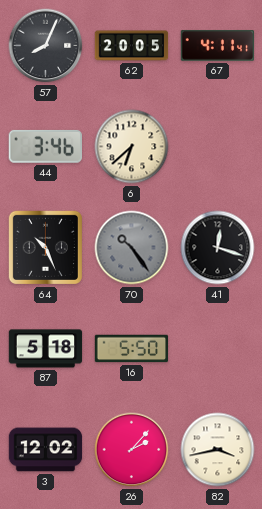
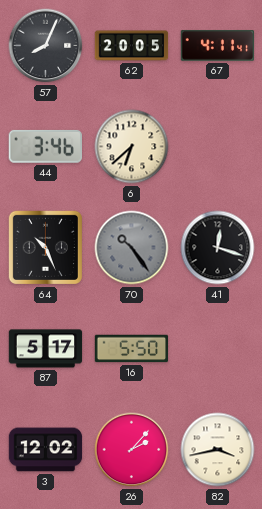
87: 5:18 -> 5:17
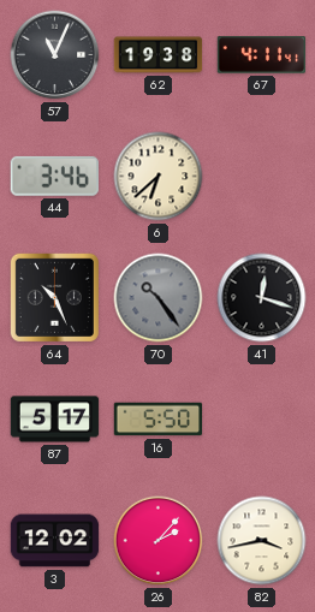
57: 8:04 -> 11:04
62: 20:05 -> 19:38
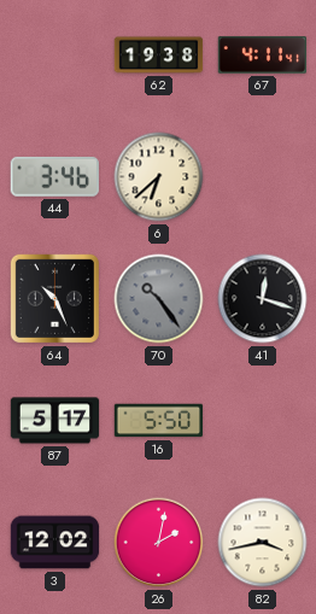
57: 11:04 -> none
26: 2:07 -> 2:02
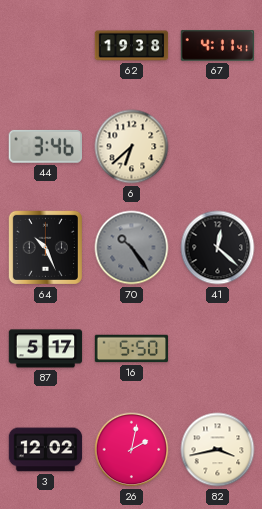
41: 12:18 -> 12:22
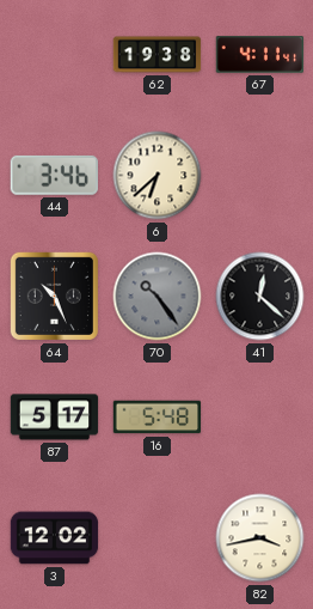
16: 5:50 -> 5:48
26: 2:02 -> none
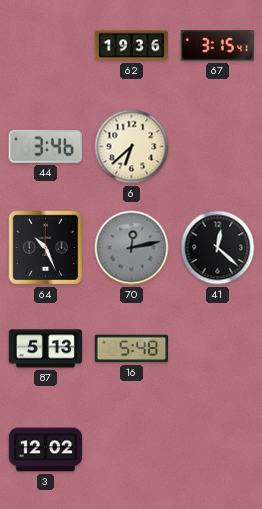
62: 19:38 -> 19:36
67: 4:11 -> 3:15
70: 10:24 -> 12:13
87: 5:17 -> 5:13
82: 3:43 -> none
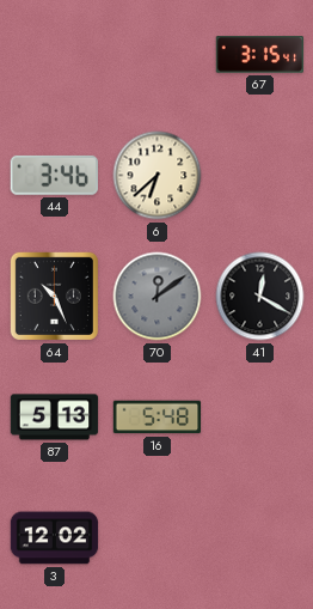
62: 19:36 -> none
70: 12:13 -> 12:09
41: 12:22 -> 12:20
